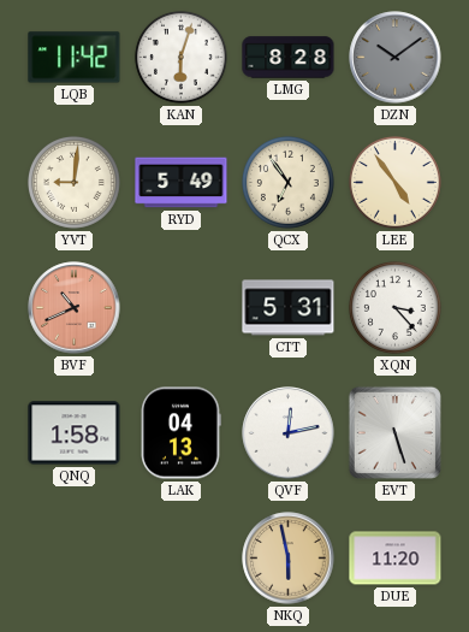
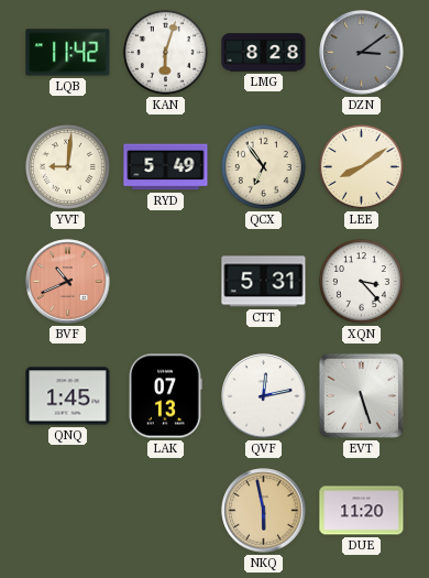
DZN: 10:09 -> 3:09
LEE: 4:54 -> 8:09
QNQ: 1:58 -> 1:45
LAK: 04:13 -> 07:13
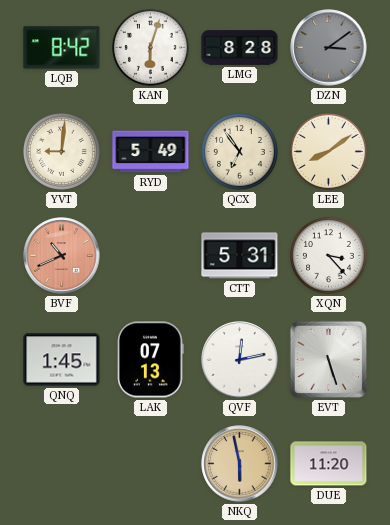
LQB: 11:42 -> 8:42
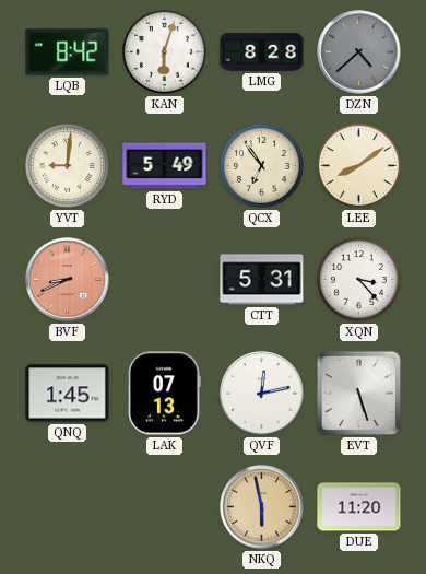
DZN: 3:09 -> 4:38
BVF: 10:41 -> 8:41
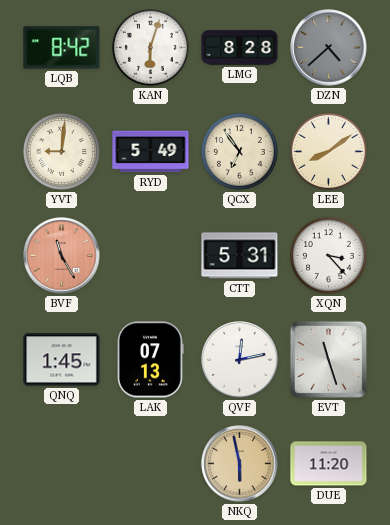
BVF: 8:41 -> 11:25
EVT: 5:27 -> 11:27
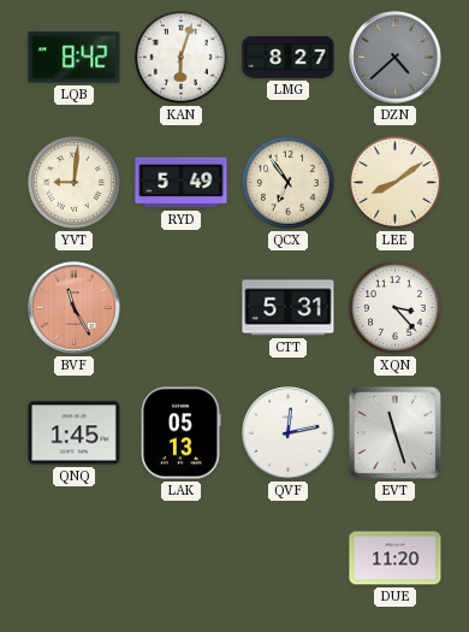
LMG: 8:28 -> 8:27
LAK: 07:13 -> 05:13
NKQ: 5:58 -> none
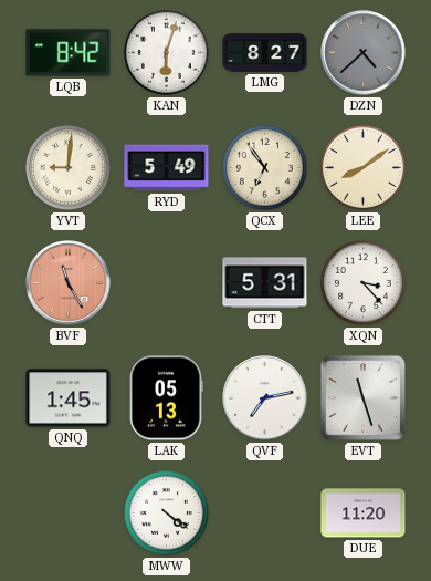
QVF: 12:13 -> 7:13
MWW: none -> 4:21
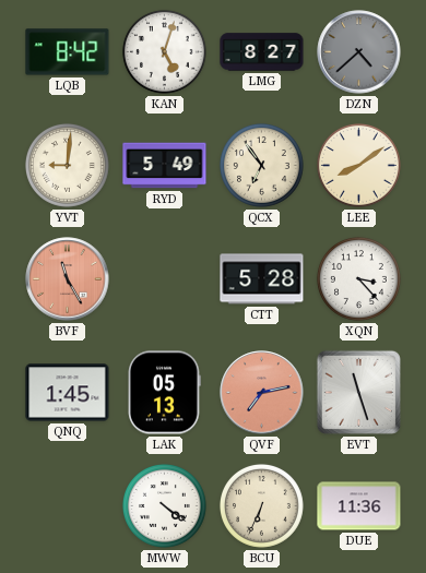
KAN: 6:03 -> 5:03
CTT: 5:31 -> 5:28
QVF dial: white -> salmon
BCU: none -> 6:34
DUE: 11:20 -> 11:36
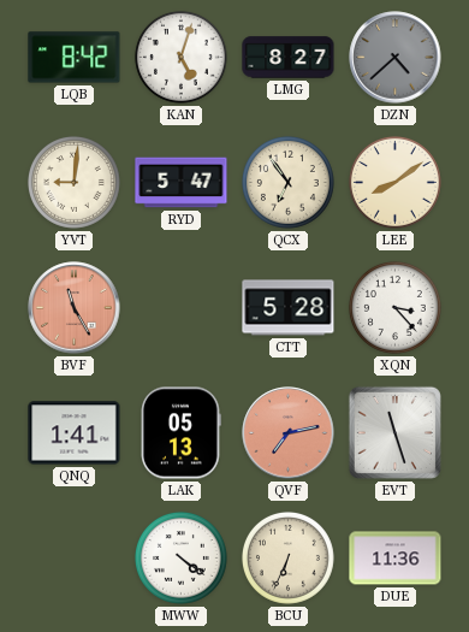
RYD: 5:49 -> 5:47
QNQ: 1:45 -> 1:41
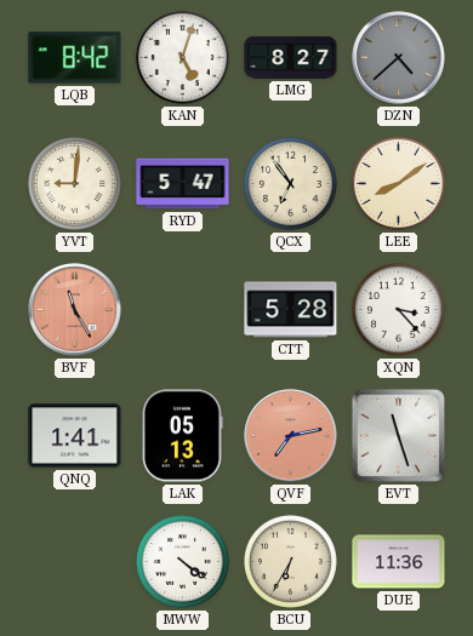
BCU: 6:34 -> 6:35
